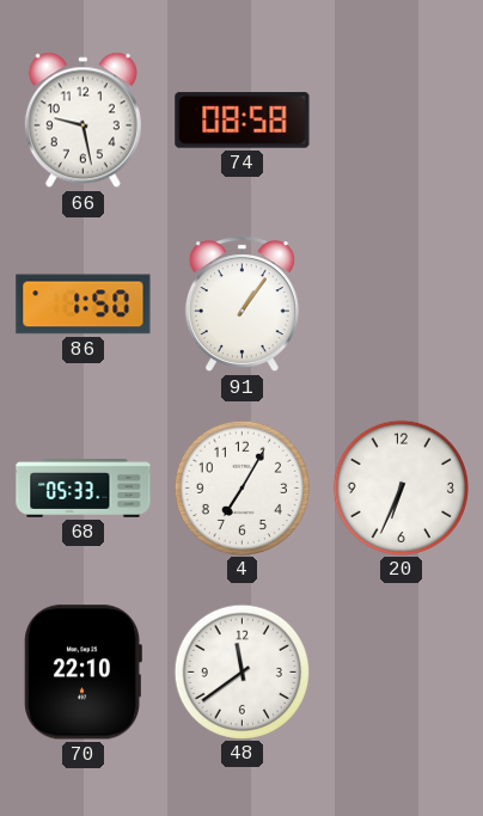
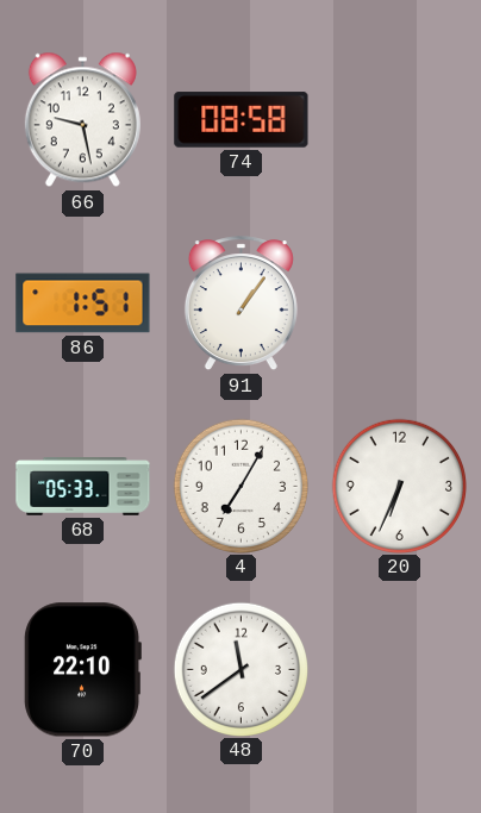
86: 1:50 -> 1:51
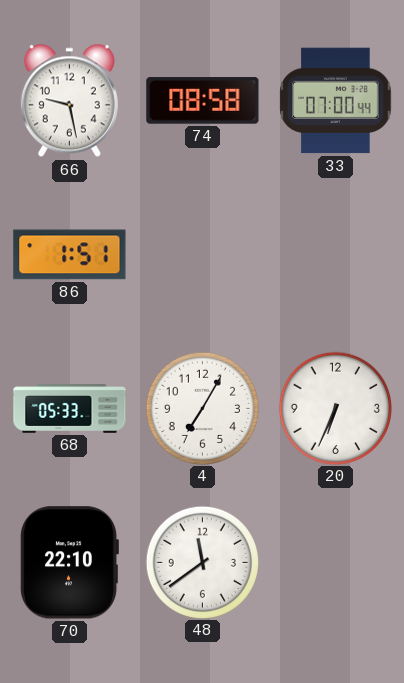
33: none -> 07:00
91: 1:06 -> none
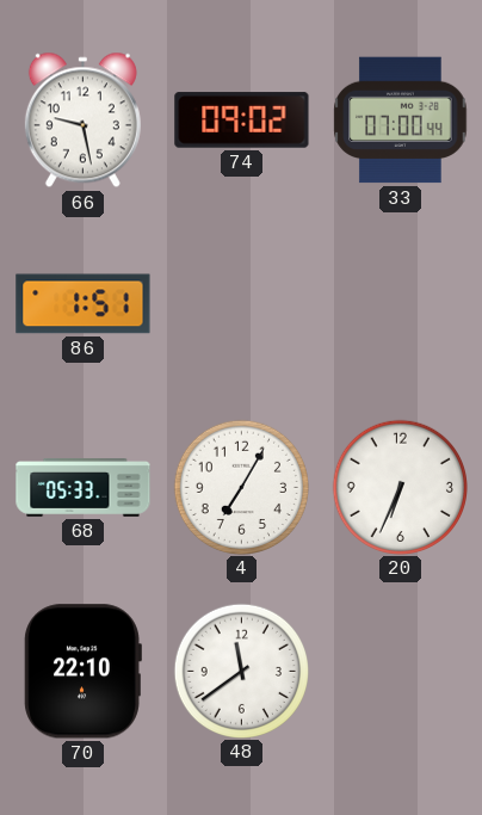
74: 08:58 -> 09:02
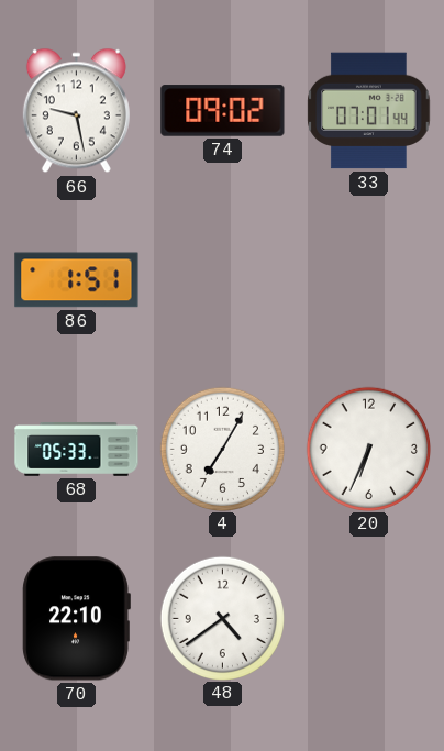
33: 07:00 -> 07:01
48: 11:39 -> 4:39
